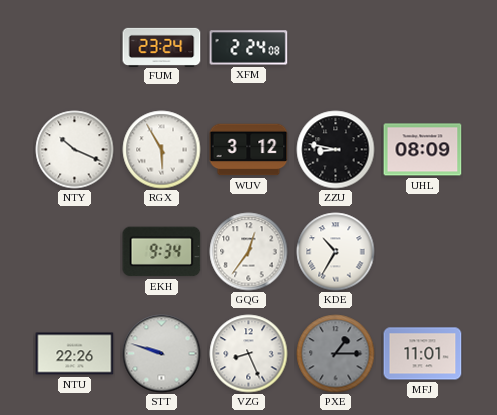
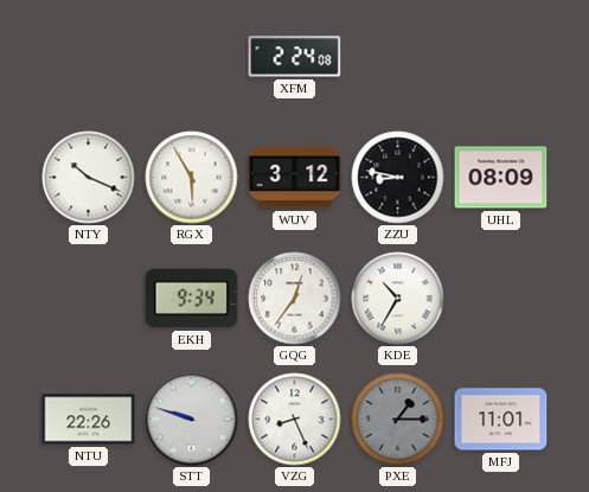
FUM: 23:24 -> none
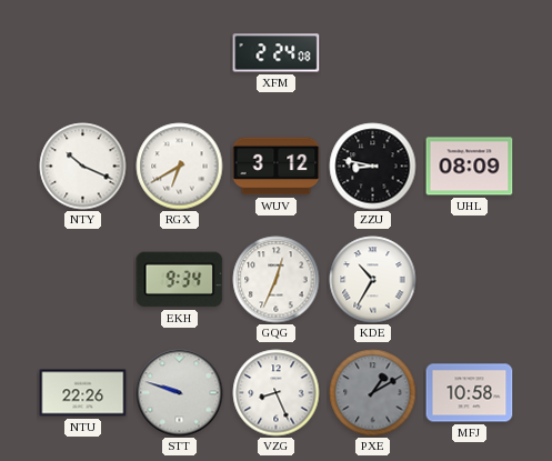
RGX: 5:55 -> 6:40
GQG: 12:36 -> 12:34
PXE: 1:15 -> 1:10
MFJ: 11:01 -> 10:58
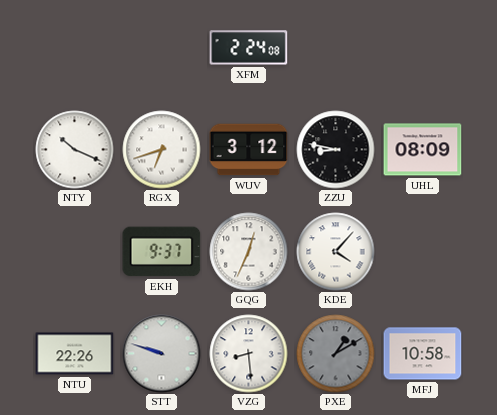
RGX: 6:40 -> 6:42
EKH: 9:34 -> 9:37
KDE: 10:35 -> 4:07
VZG: 8:26 -> 8:29
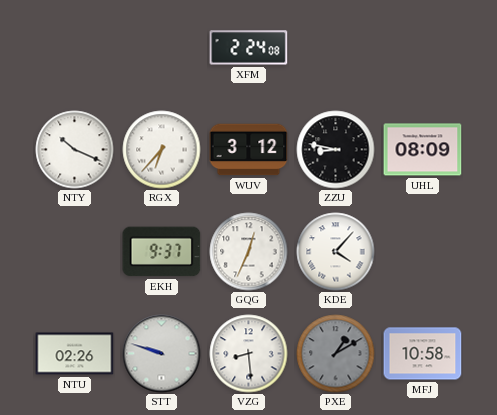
RGX: 6:42 -> 6:37
NTU: 22:26 -> 02:26
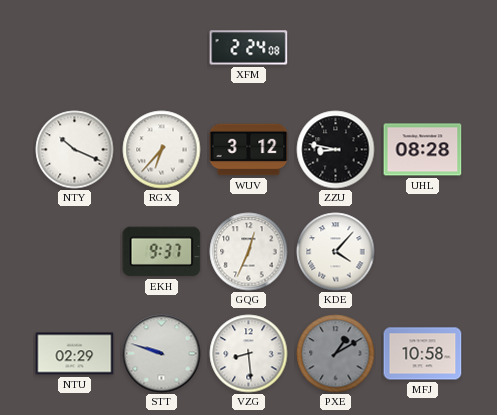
UHL: 08:09 -> 08:28
NTU: 02:26 -> 02:29
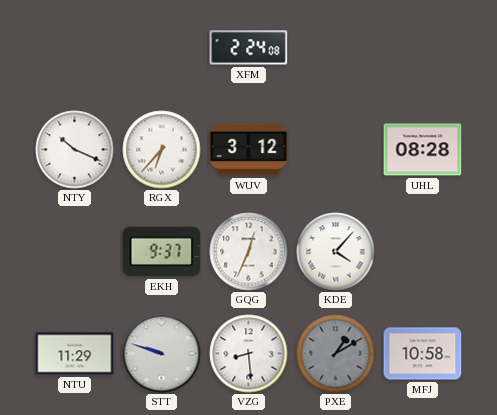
ZZU: 8:47 -> none
NTU: 02:29 -> 11:29
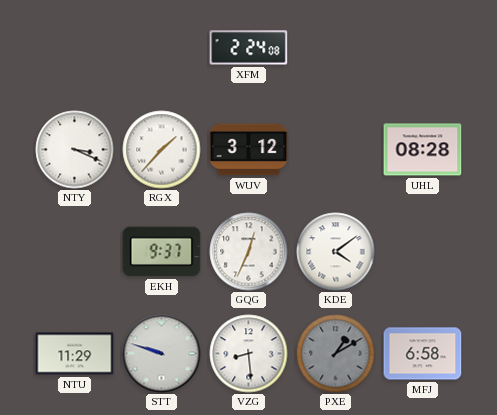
NTY: 10:19 -> 3:19
RGX: 6:37 -> 1:37
KDE: 4:07 -> 4:09
MFJ: 10:58 -> 6:58
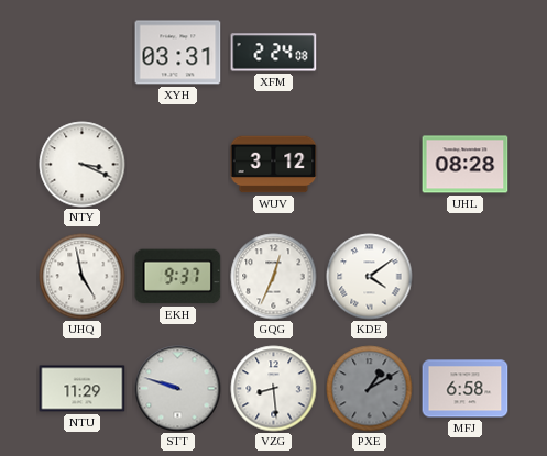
XYH: none -> 03:31
RGX: 1:37 -> none
UHQ: none -> 4:58
